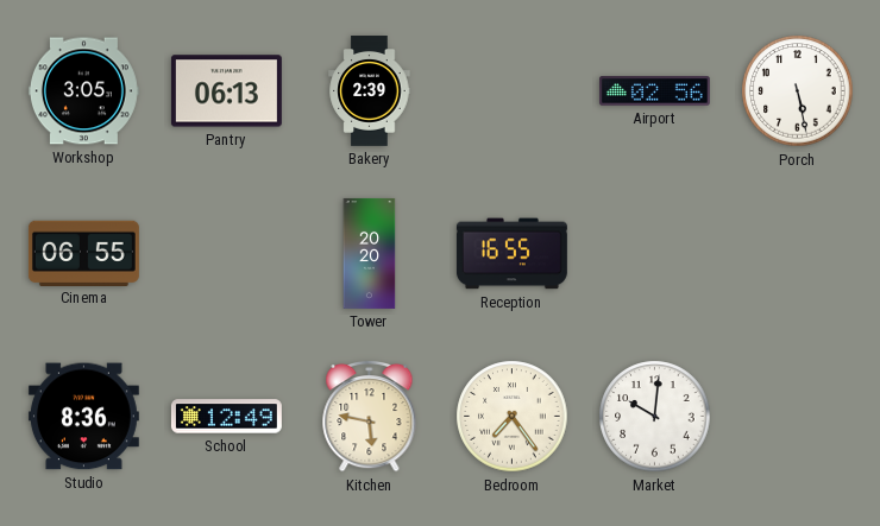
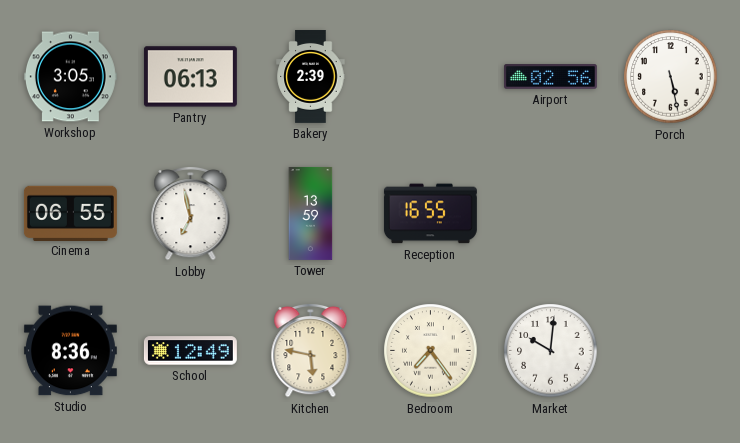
Lobby: none -> 6:58
Tower: 20:20 -> 13:59
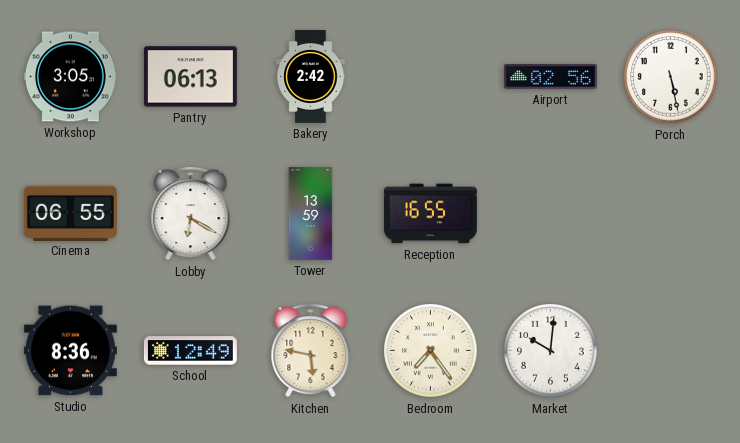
Bakery: 2:39 -> 2:42
Lobby: 6:58 -> 6:20
